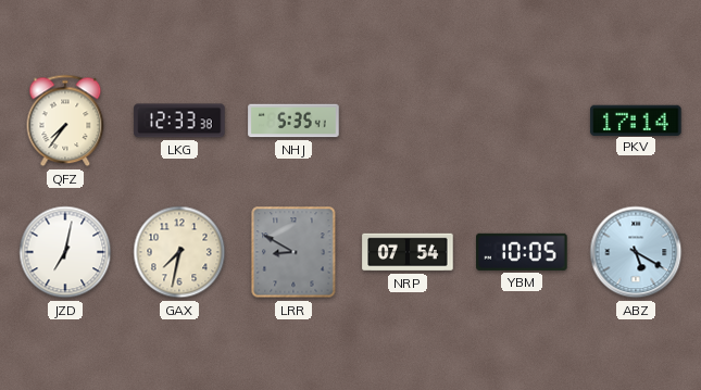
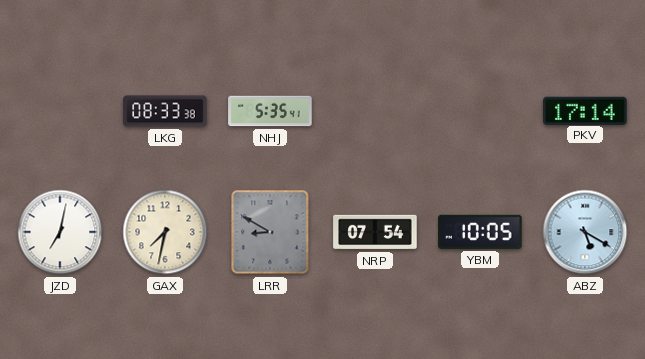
QFZ: 7:36 -> none
LKG: 12:33 -> 08:33
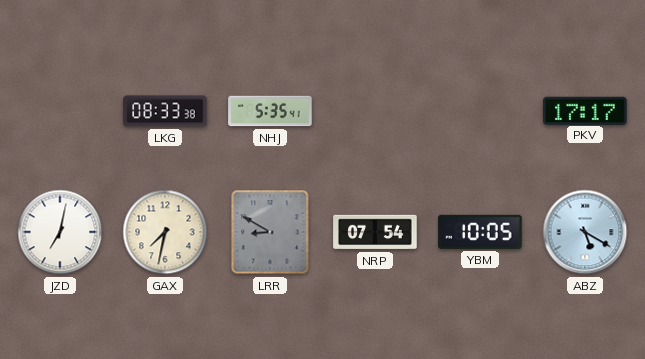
PKV: 17:14 -> 17:17
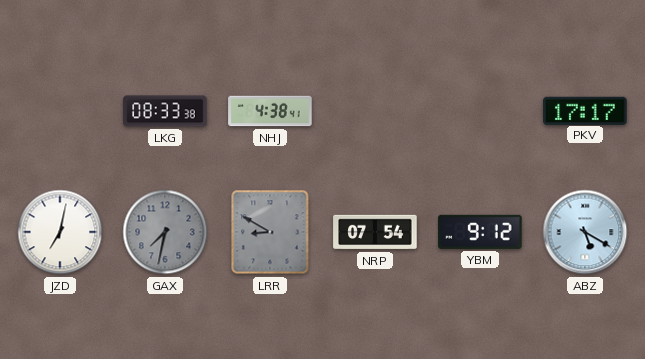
NHJ: 5:35 -> 4:38
GAX dial: cream -> grey
YBM: 10:05 -> 9:12
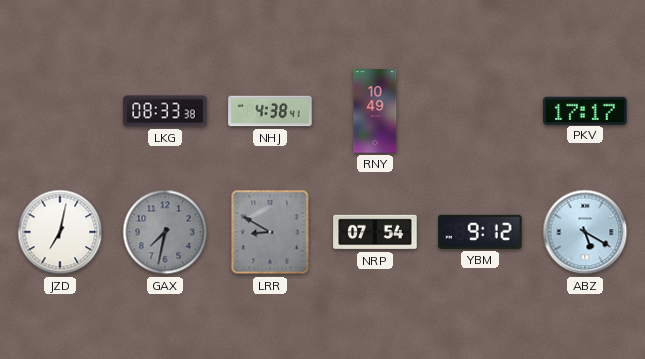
RNY: none -> 10:49
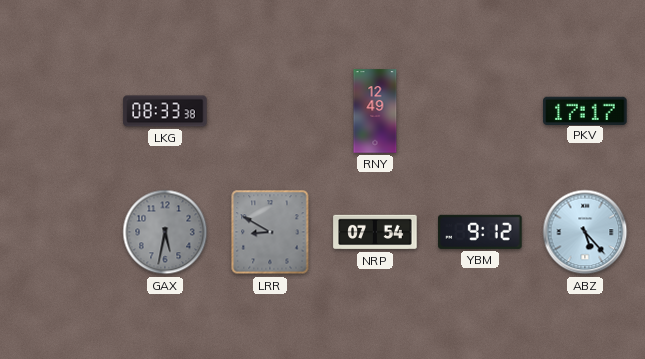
NHJ: 4:38 -> none
RNY: 10:49 -> 12:49
JZD: 7:02 -> none
GAX: 7:32 -> 5:32
ABZ: 5:20 -> 5:23
